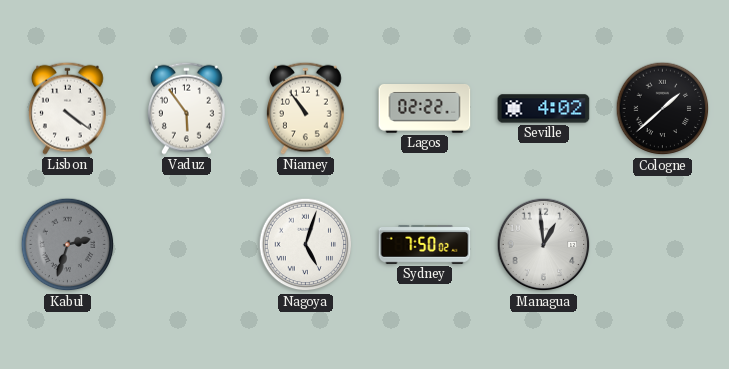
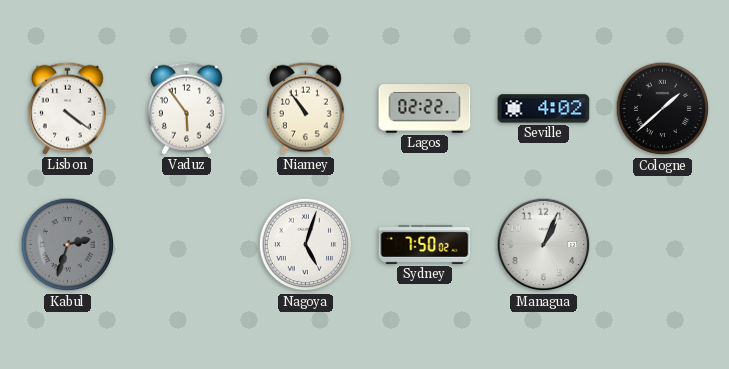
Managua: 12:59 -> 1:04
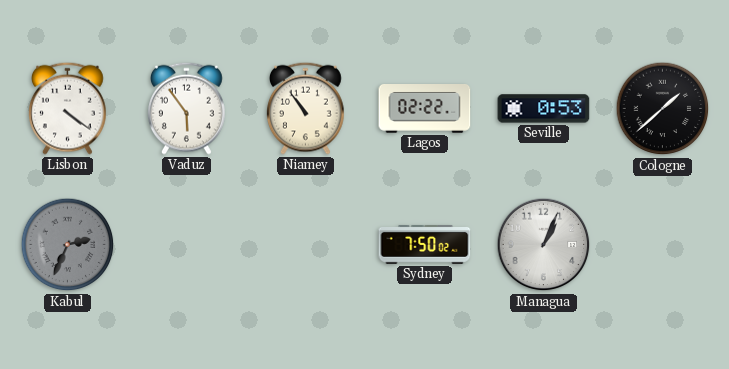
Seville: 4:02 -> 0:53
Kabul: 2:33 -> 2:34
Nagoya: 5:03 -> none
